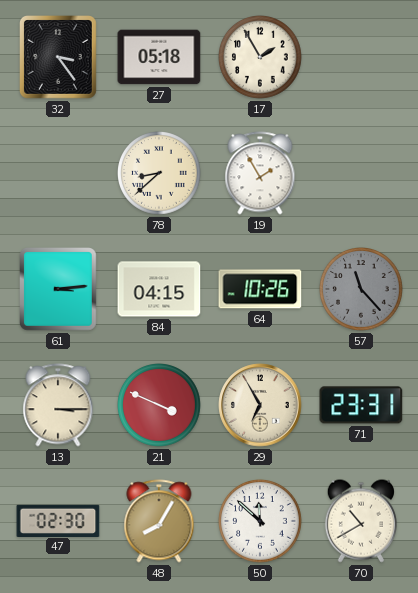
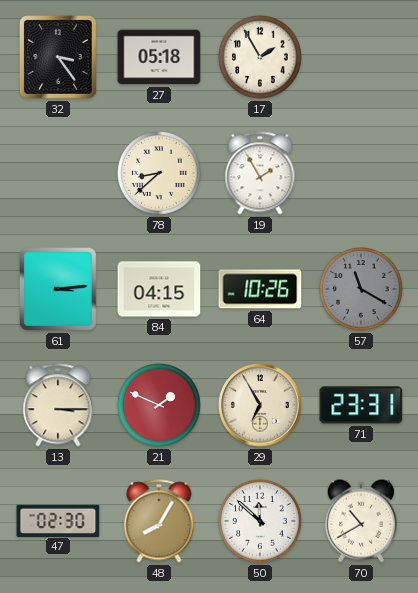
57: 11:23 -> 11:20
21: 3:49 -> 1:49
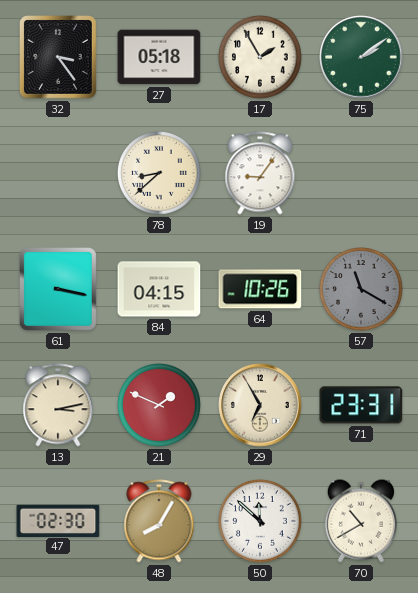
75: none -> 2:09
19: 1:55 -> 9:06
61: 3:14 -> 3:17
13: 3:15 -> 3:13
